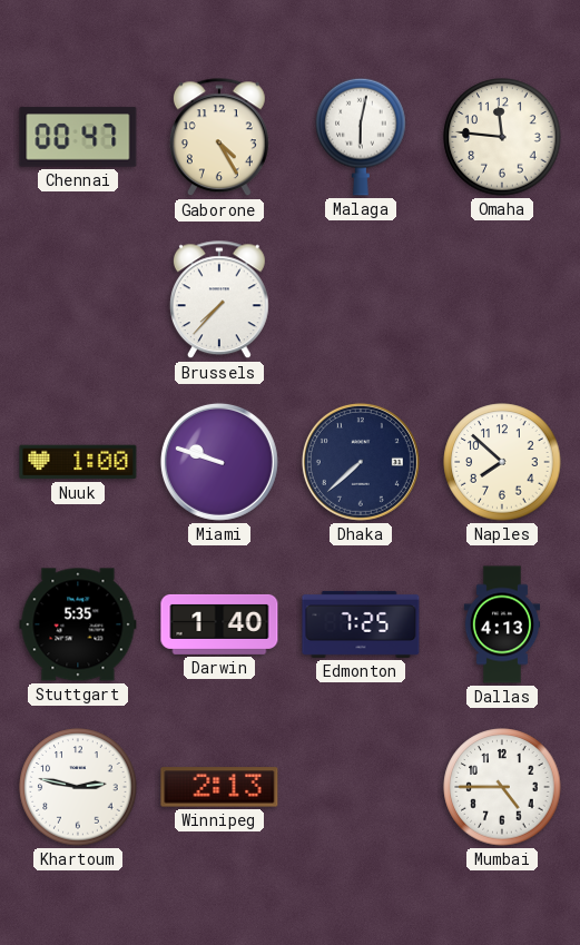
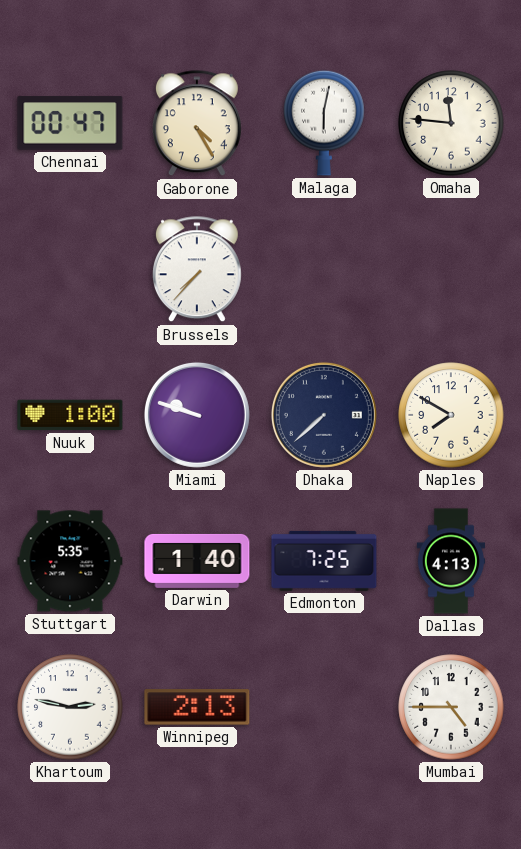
Naples: 7:52 -> 7:50
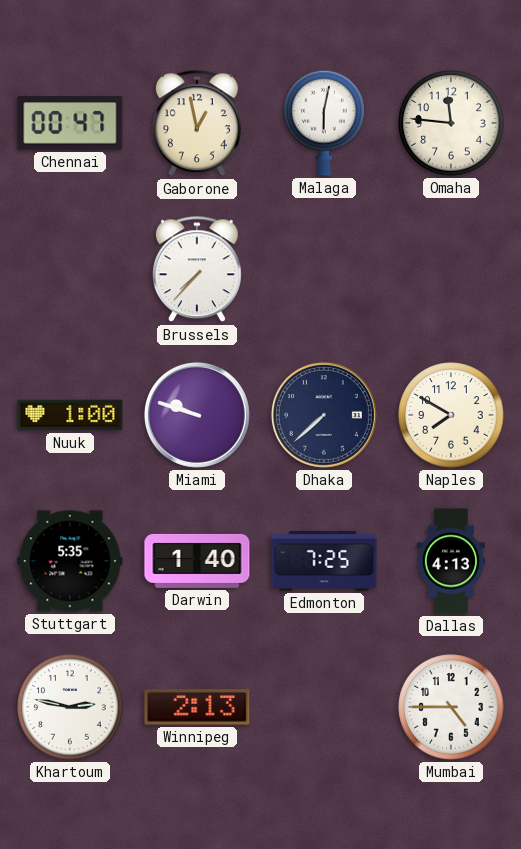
Gaborone: 4:25 -> 12:58
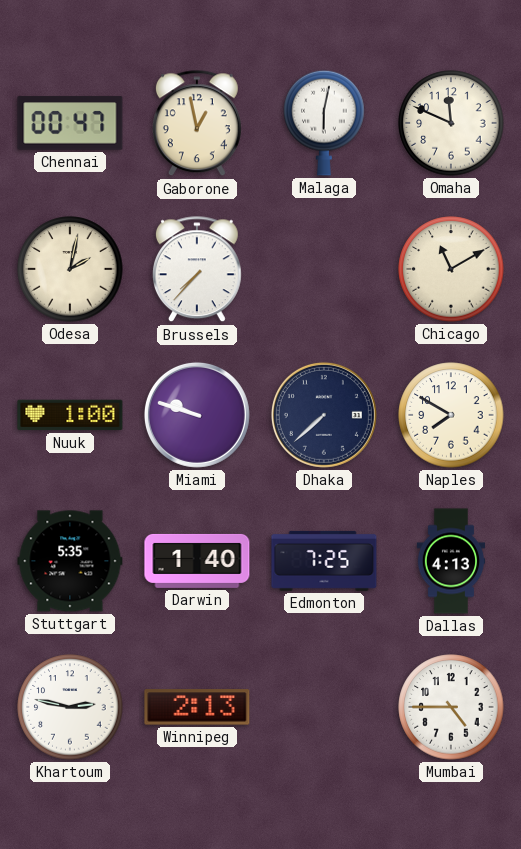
Omaha: 11:46 -> 11:49
Odesa: none -> 2:02
Chicago: none -> 11:10
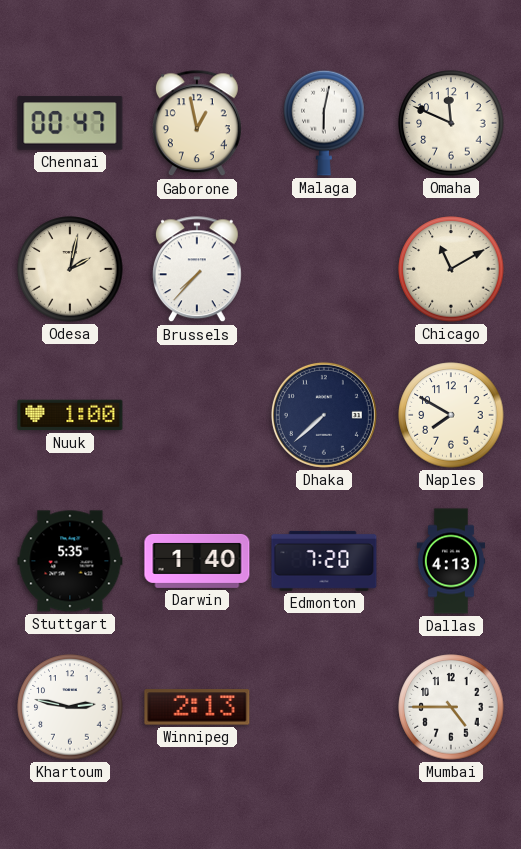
Miami: 9:48 -> none
Edmonton: 7:25 -> 7:20
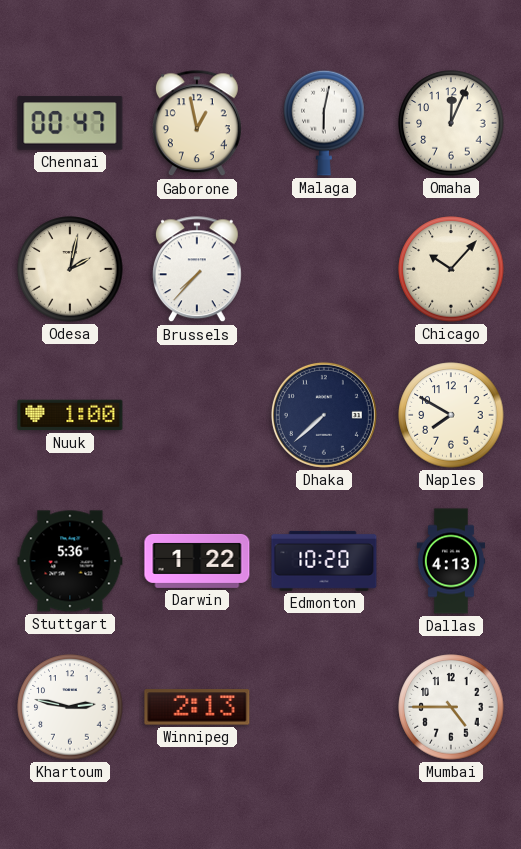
Omaha: 11:49 -> 12:04
Chicago: 11:10 -> 10:07
Stuttgart: 5:35 -> 5:36
Darwin: 1:40 -> 1:22
Edmonton: 7:20 -> 10:20
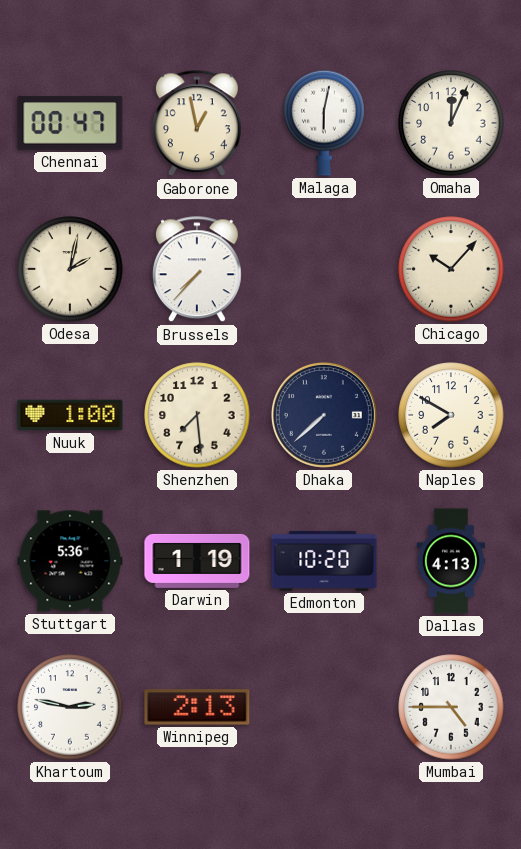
Shenzhen: none -> 7:29
Darwin: 1:22 -> 1:19
